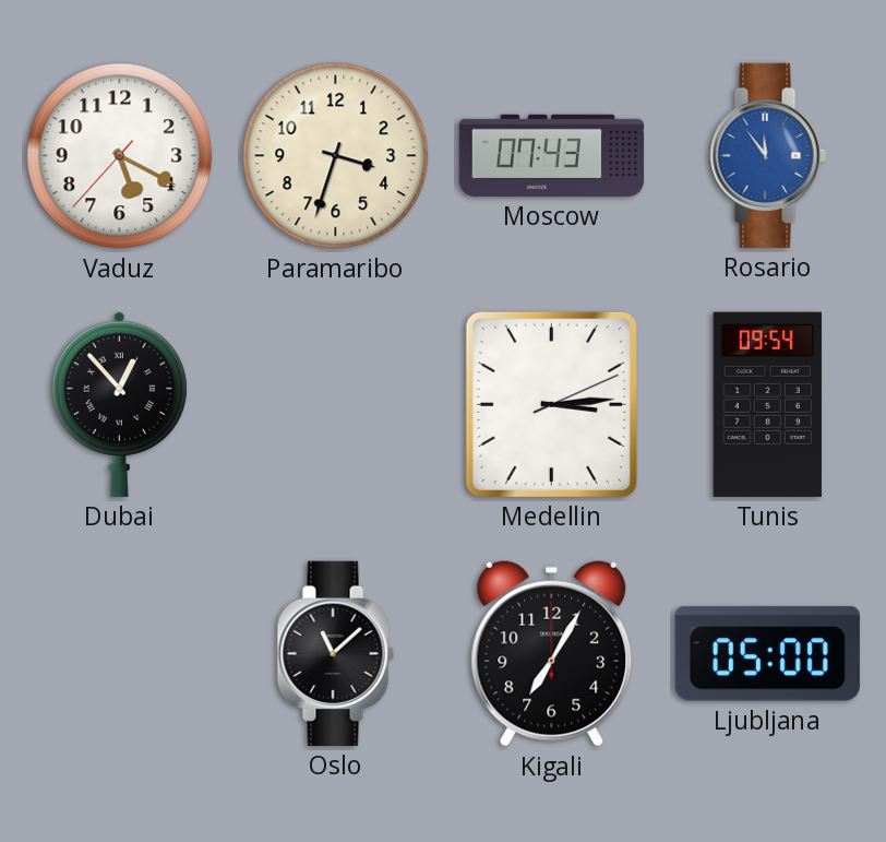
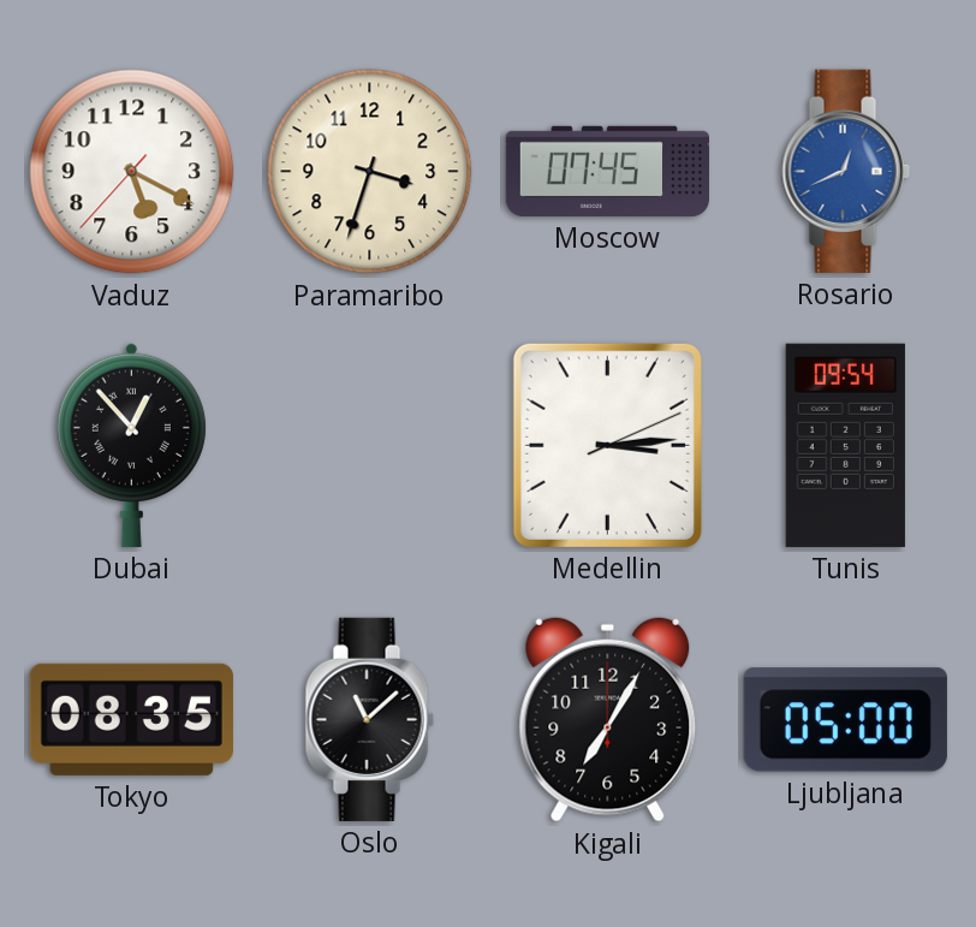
Moscow: 07:43 -> 07:45
Rosario: 11:54 -> 12:41
Tokyo: none -> 08:35
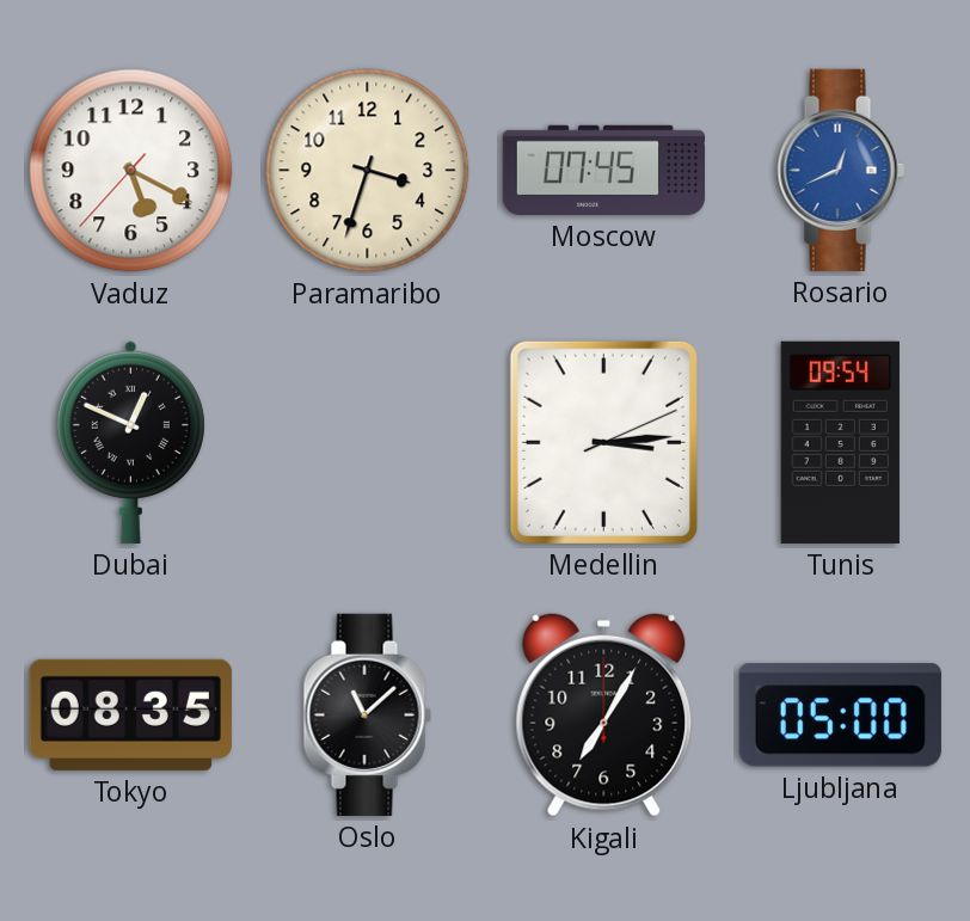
Dubai: 12:53 -> 12:49
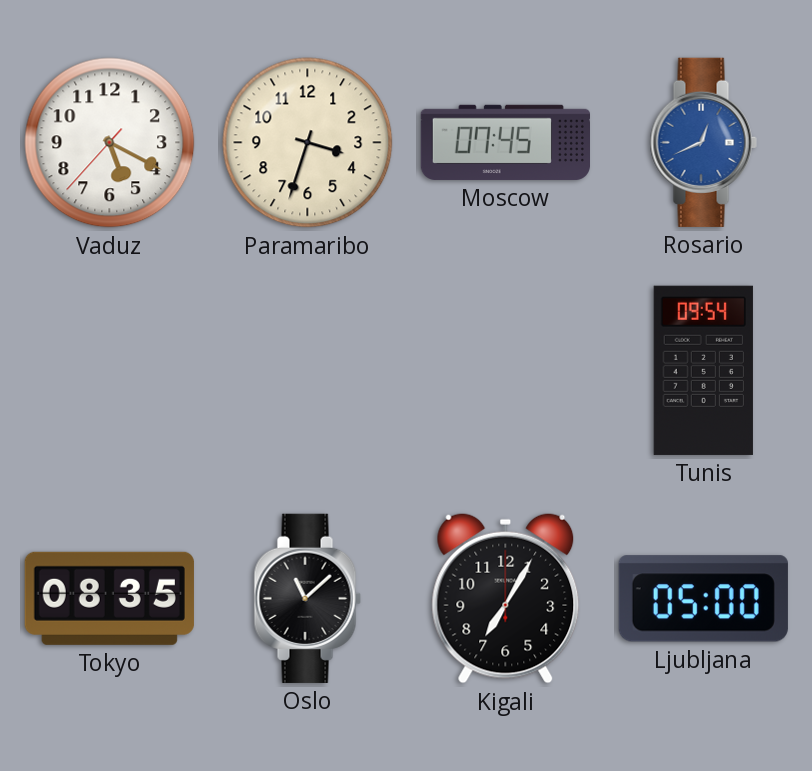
Dubai: 12:49 -> none
Medellin: 3:14 -> none
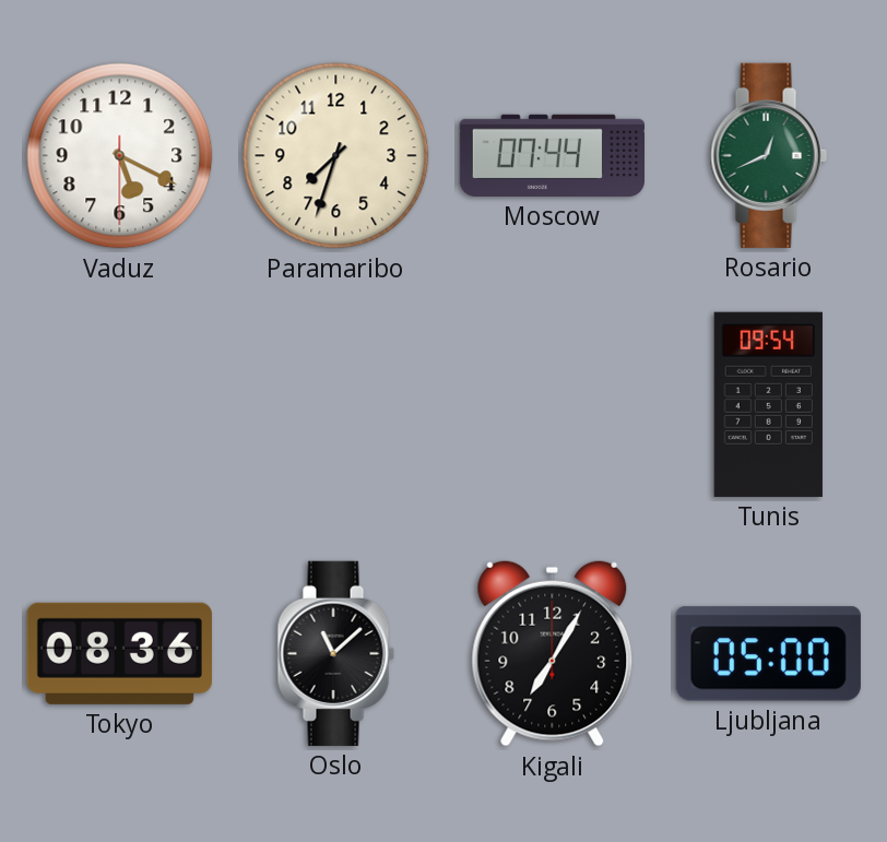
Vaduz: 5:19:37 -> 5:19:30
Paramaribo: 3:33 -> 7:33
Moscow: 07:45 -> 07:44
Rosario dial: blue -> green
Tokyo: 08:35 -> 08:36
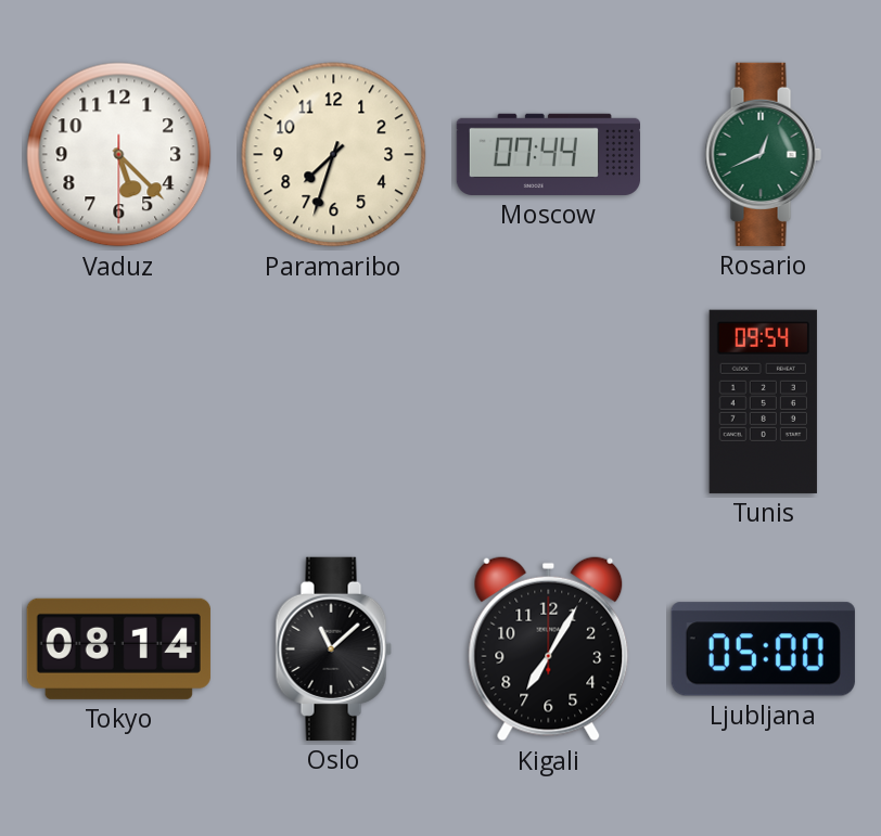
Vaduz: 5:19 -> 5:22
Tokyo: 08:36 -> 08:14
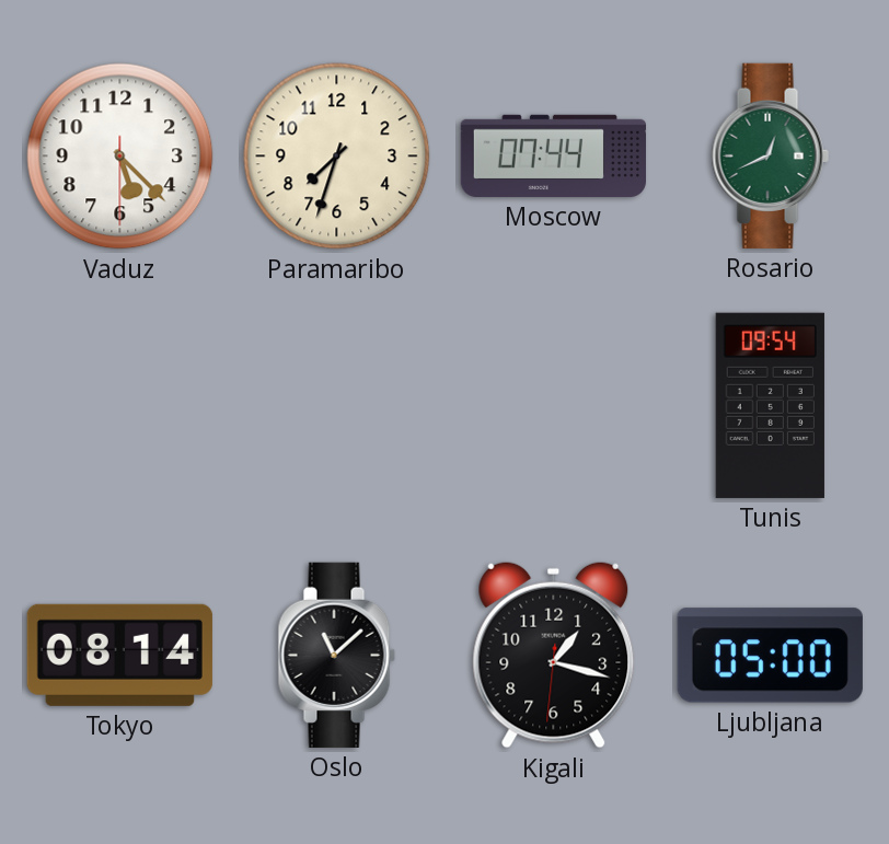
Kigali: 7:05 -> 1:17
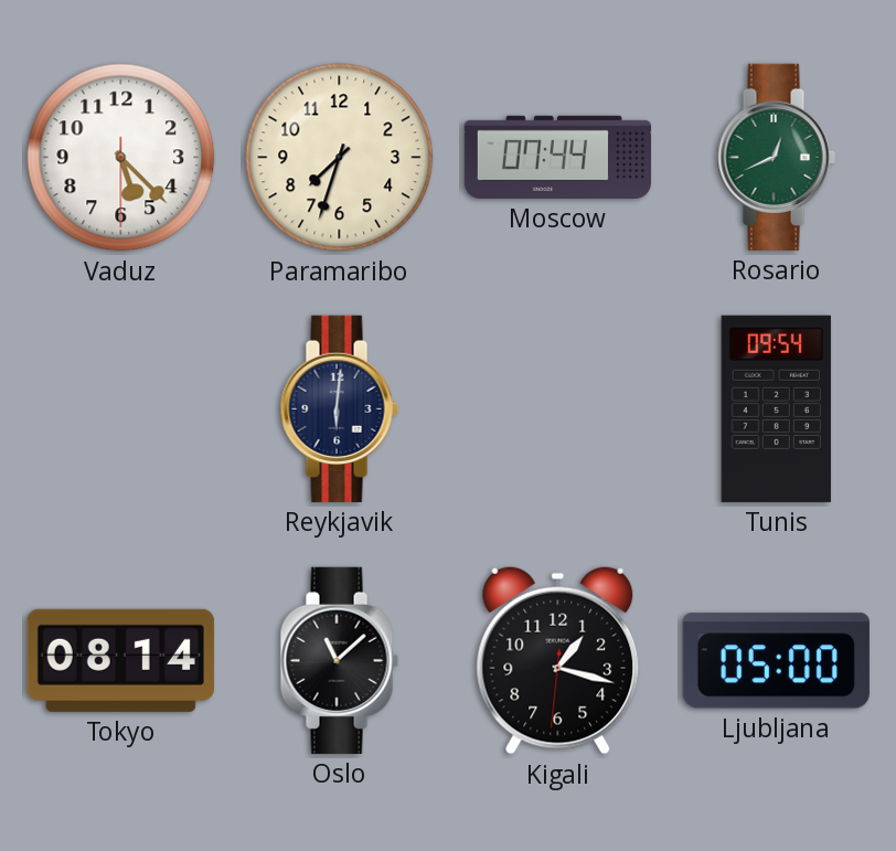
Reykjavik: none -> 6:01
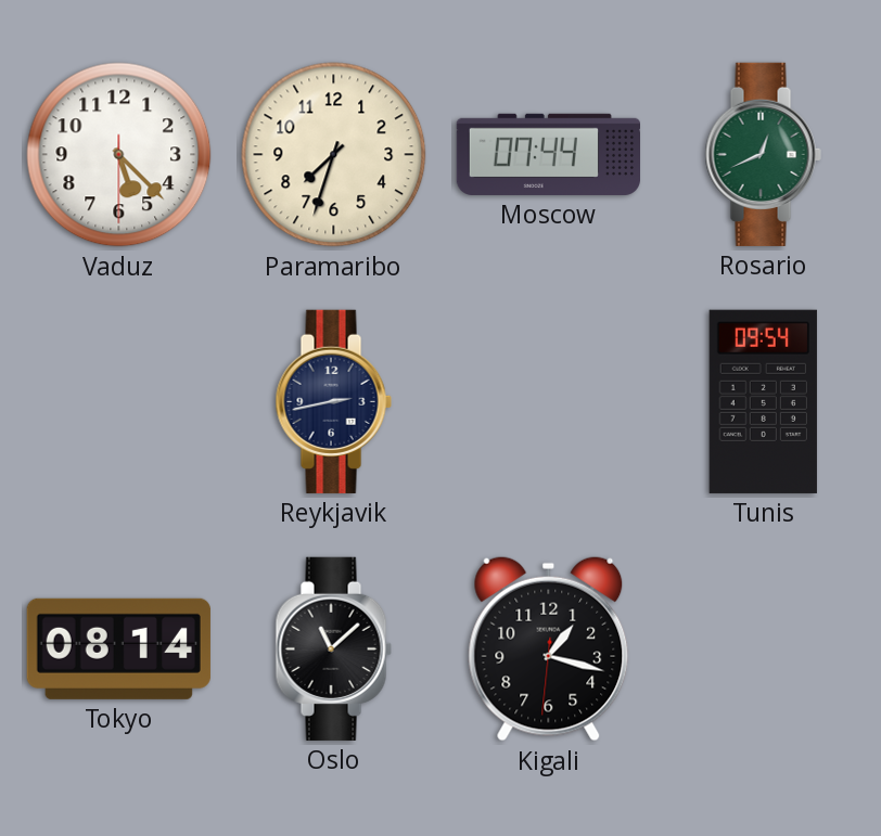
Reykjavik: 6:01 -> 2:43
Ljubljana: 05:00 -> none
